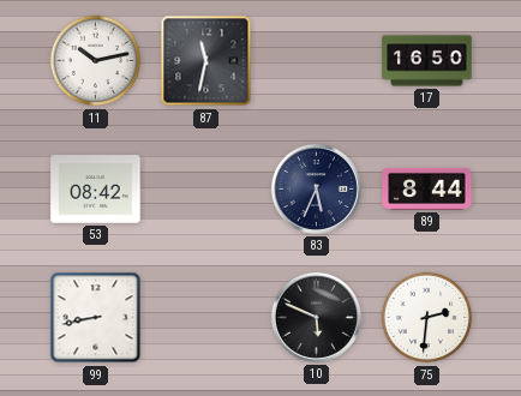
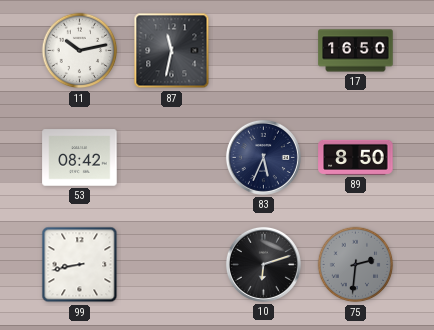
89: 8:44 -> 8:50
10: 5:49 -> 6:12
75 dial: white -> grey
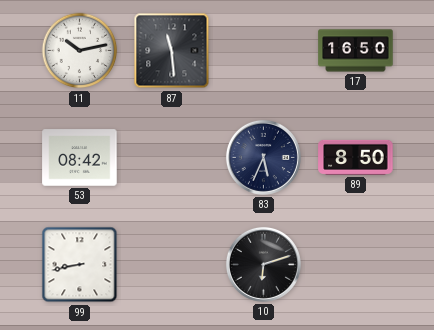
87: 11:32 -> 11:29
75: 2:31 -> none
